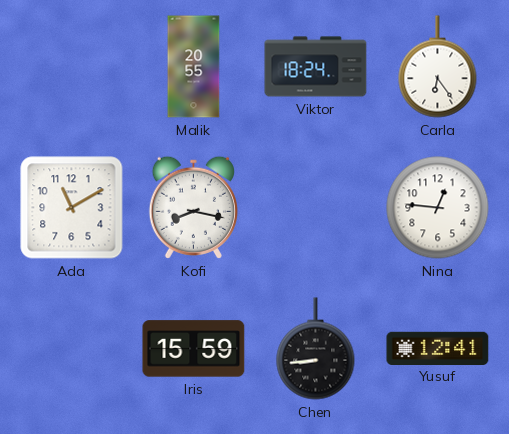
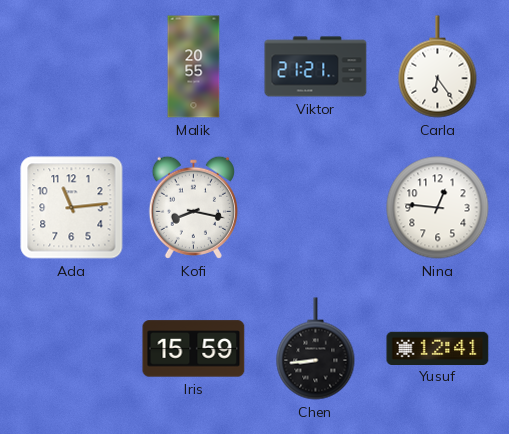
Viktor: 18:24 -> 21:21
Ada: 11:10 -> 11:14
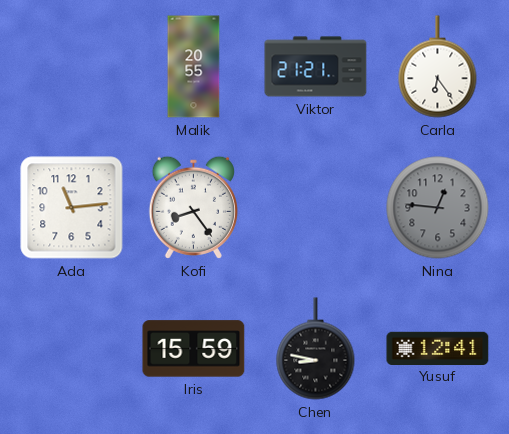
Kofi: 8:17 -> 8:24
Nina dial: white -> grey
Chen: 8:44 -> 8:47
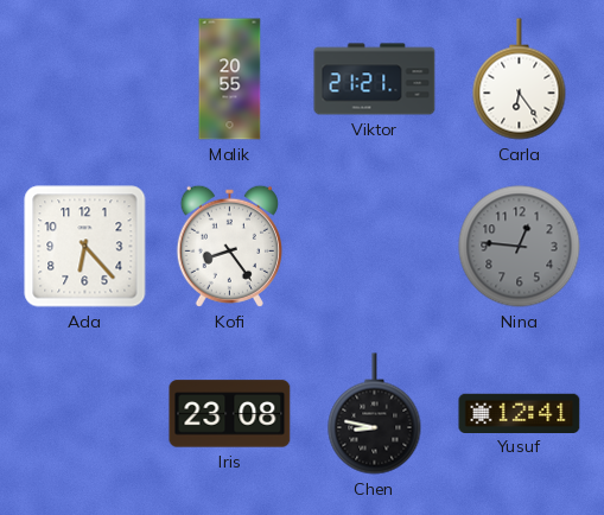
Ada: 11:14 -> 6:23
Iris: 15:59 -> 23:08
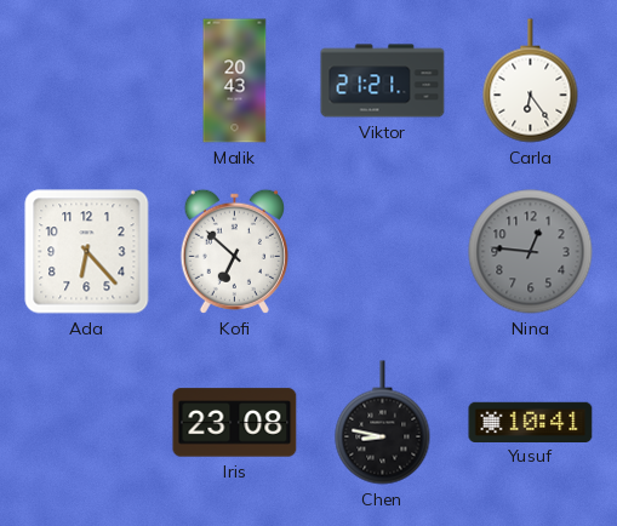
Malik: 20:55 -> 20:43
Kofi: 8:24 -> 6:52
Yusuf: 12:41 -> 10:41
